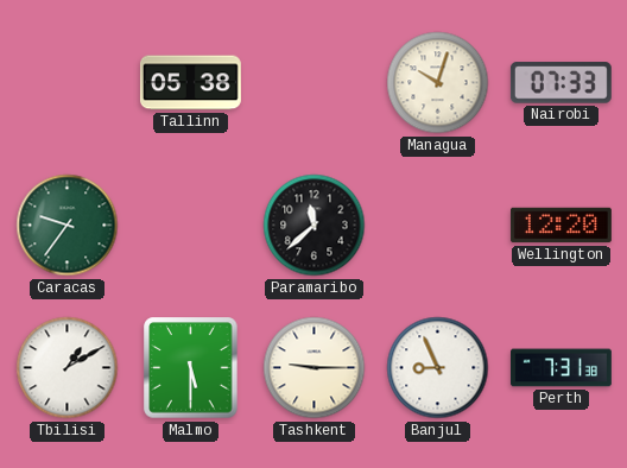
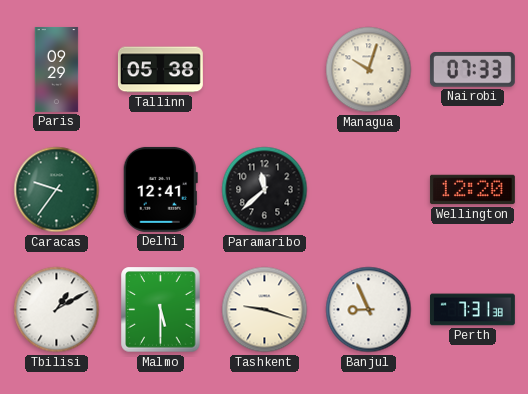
Paris: none -> 09:29
Delhi: none -> 12:41
Tashkent: 9:15 -> 9:18
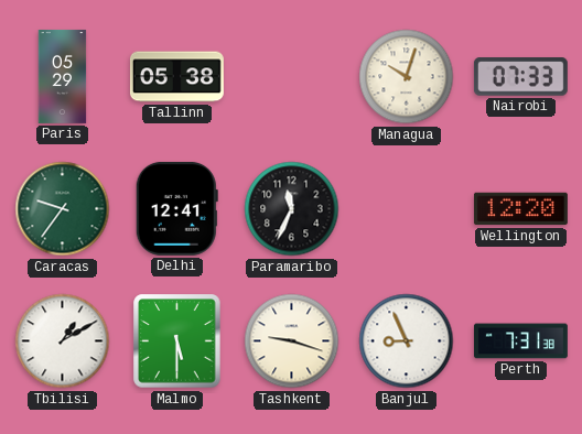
Paris: 09:29 -> 05:29
Paramaribo: 11:38 -> 11:34
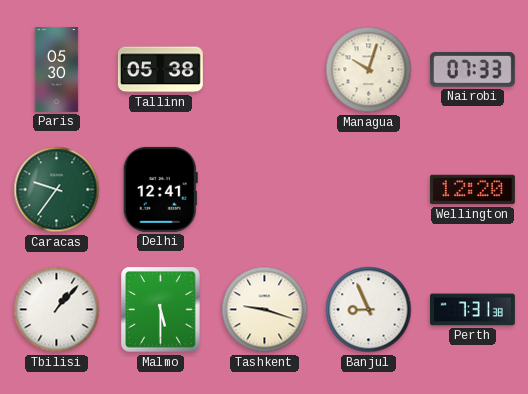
Paris: 05:29 -> 05:30
Paramaribo: 11:34 -> none
Tbilisi: 1:10 -> 1:07
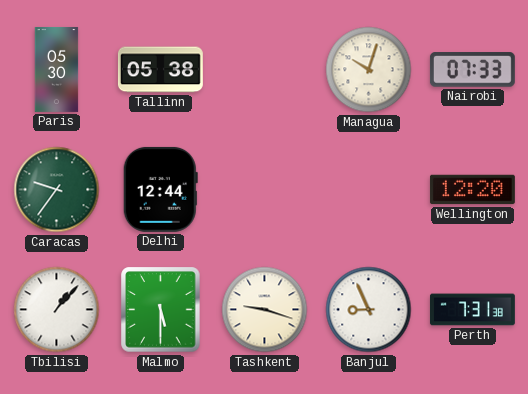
Delhi: 12:41 -> 12:44
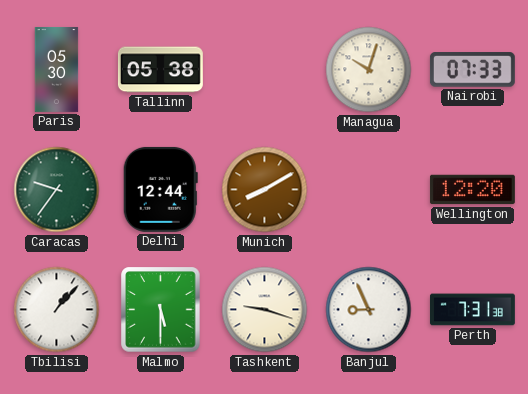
Munich: none -> 8:10
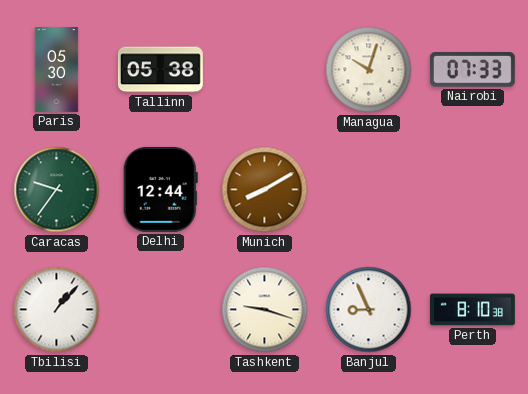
Wellington: 12:20 -> none
Malmo: 5:30 -> none
Perth: 7:31 -> 8:10
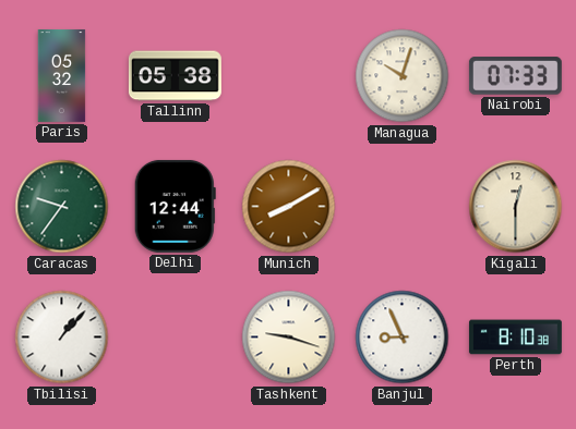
Paris: 05:30 -> 05:32
Kigali: none -> 12:30
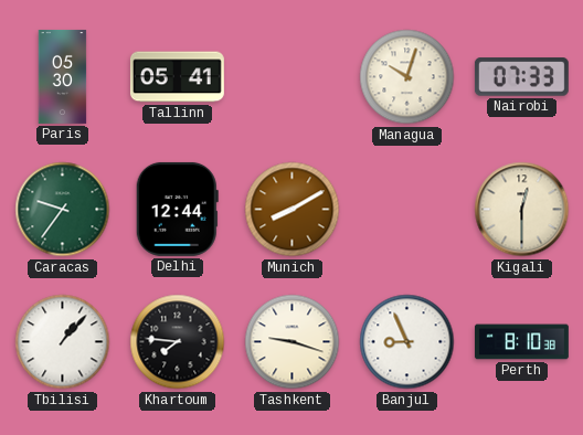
Paris: 05:32 -> 05:30
Tallinn: 05:38 -> 05:41
Khartoum: none -> 7:46
